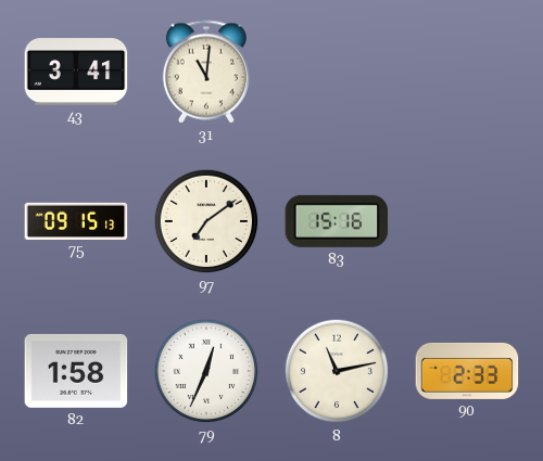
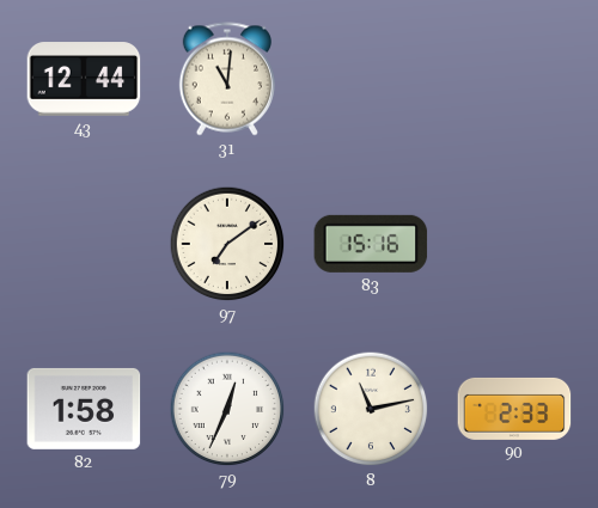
43: 3:41 -> 12:44
75: 09:15 -> none
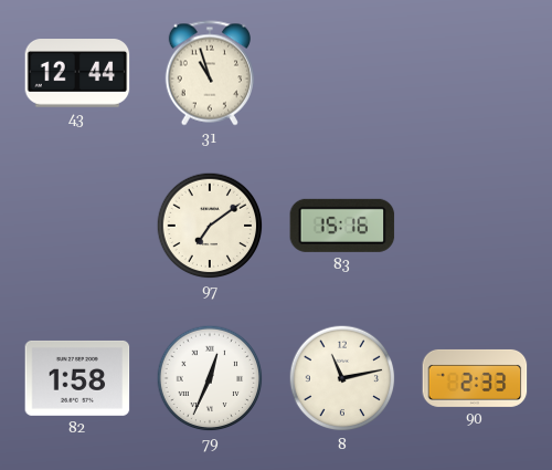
31: 11:01 -> 10:57
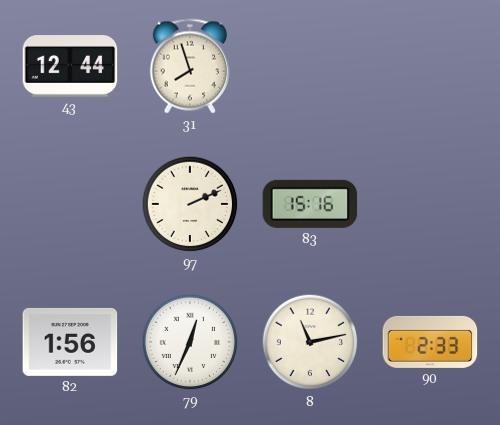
31: 10:57 -> 7:57
97: 7:09 -> 2:11
82: 1:58 -> 1:56
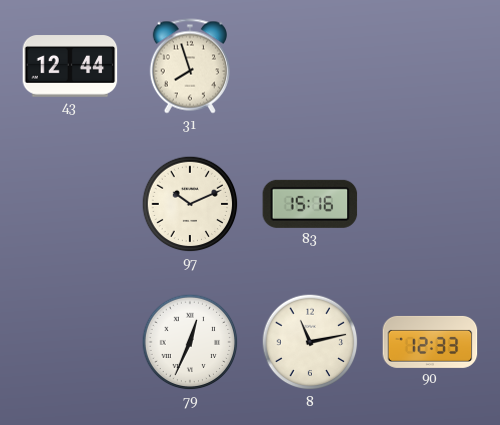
97: 2:11 -> 10:11
82: 1:56 -> none
90: 2:33 -> 12:33
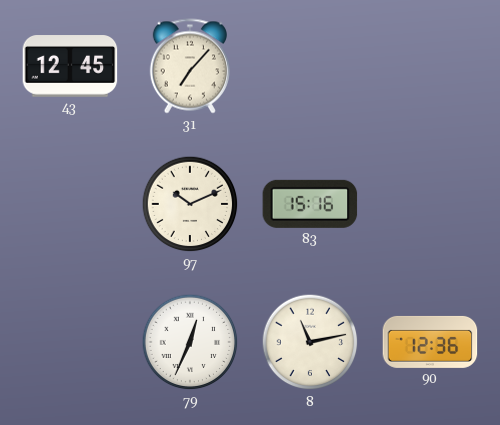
43: 12:44 -> 12:45
31: 7:57 -> 7:07
90: 12:33 -> 12:36
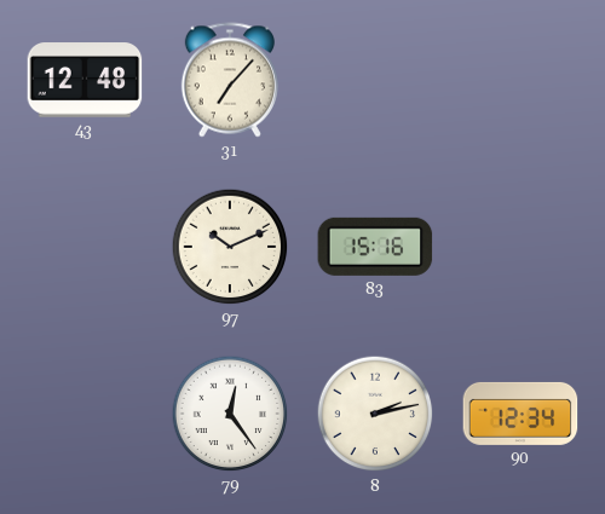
43: 12:45 -> 12:48
79: 12:34 -> 12:24
8: 11:13 -> 2:13
90: 12:36 -> 12:34
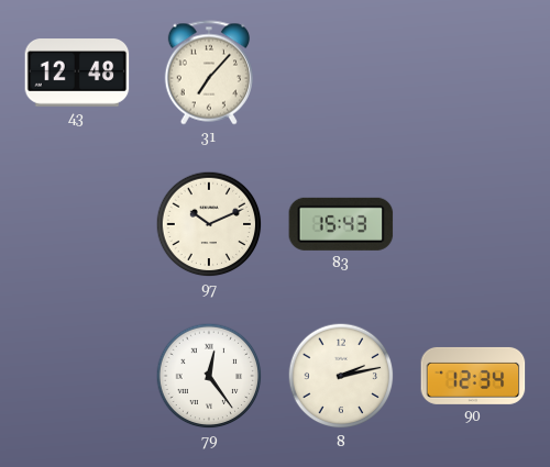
83: 15:16 -> 15:43
